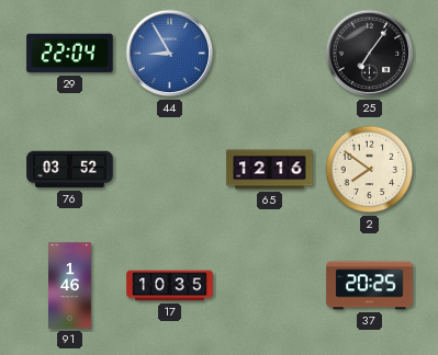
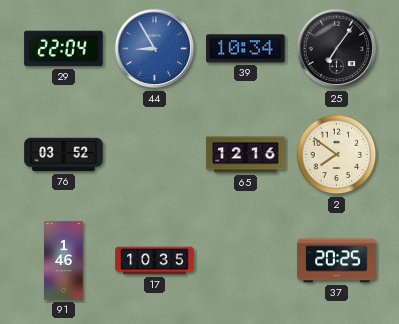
39: none -> 10:34
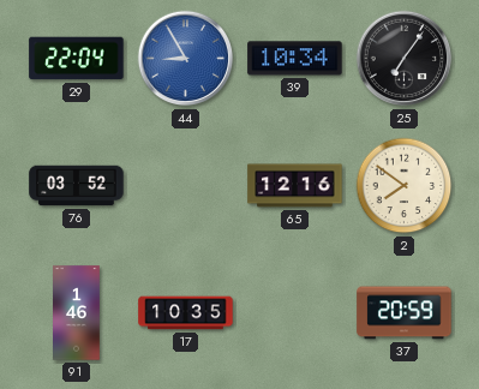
37: 20:25 -> 20:59
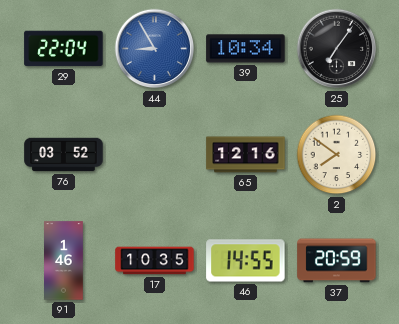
46: none -> 14:55
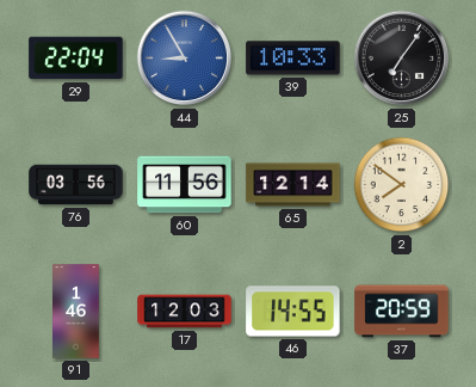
39: 10:34 -> 10:33
76: 03:52 -> 03:56
60: none -> 11:56
65: 12:16 -> 12:14
17: 10:35 -> 12:03
